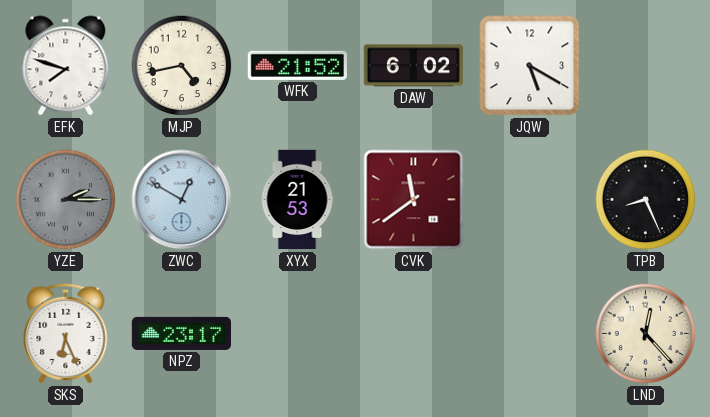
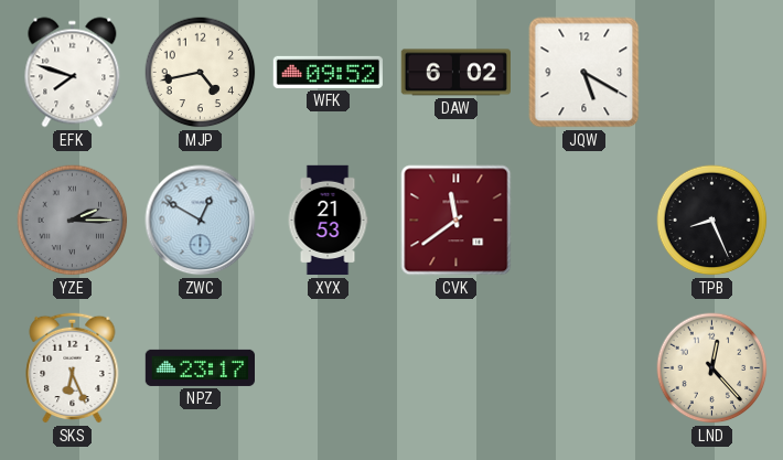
WFK: 21:52 -> 09:52
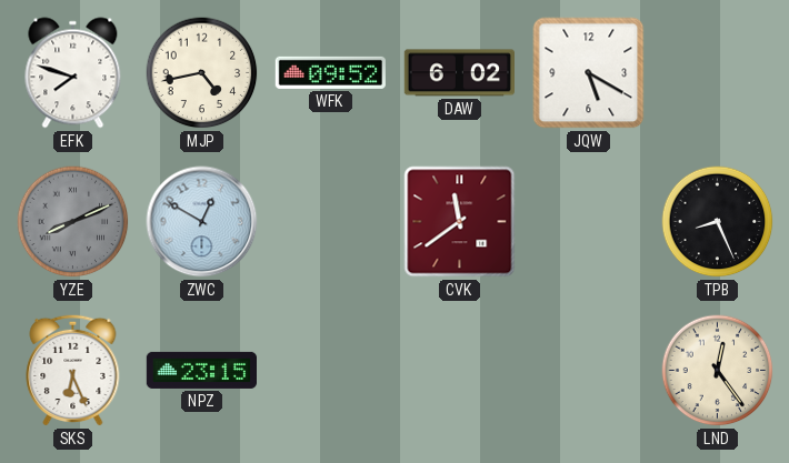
YZE: 2:15 -> 8:11
XYX: 21:53 -> none
NPZ: 23:17 -> 23:15
LND: 12:23 -> 12:24
